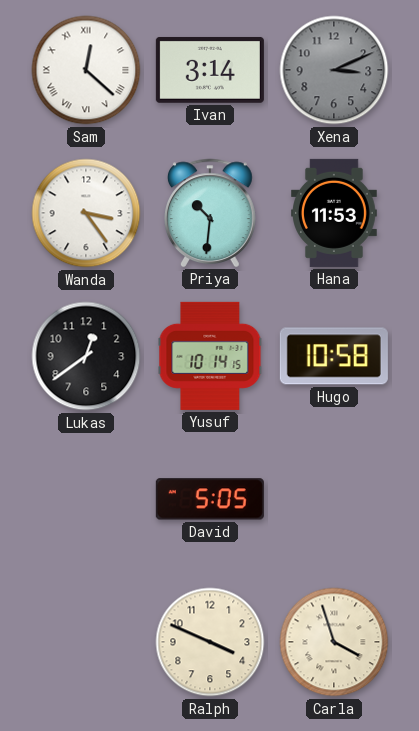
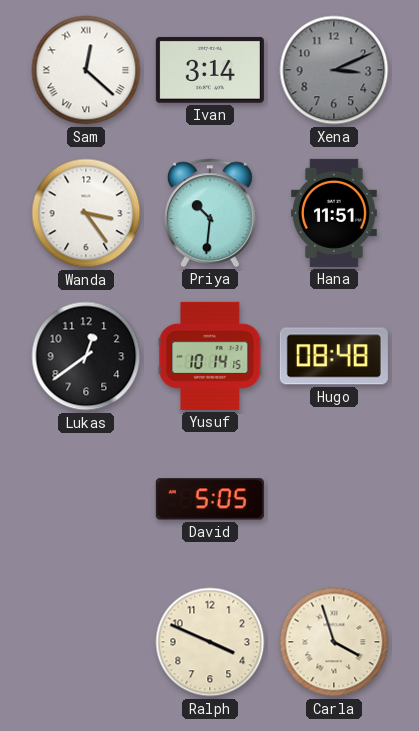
Hana: 11:53 -> 11:51
Hugo: 10:58 -> 08:48
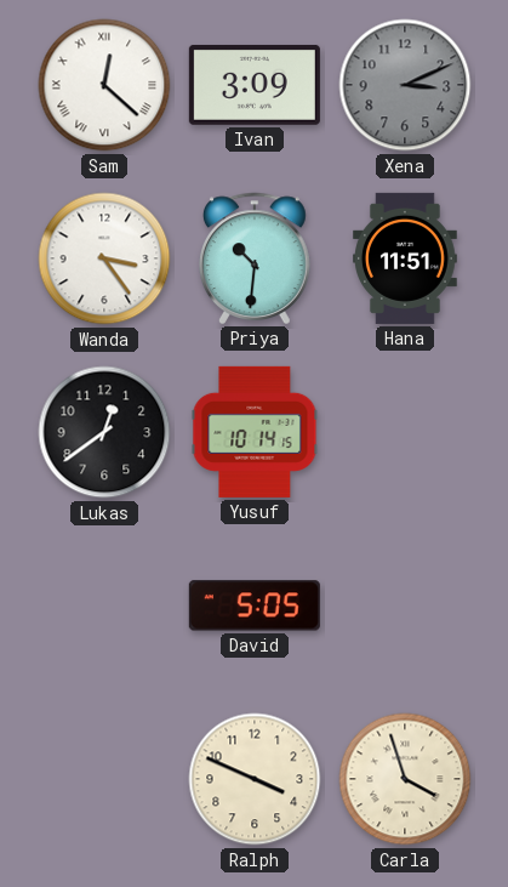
Ivan: 3:14 -> 3:09
Hugo: 08:48 -> none
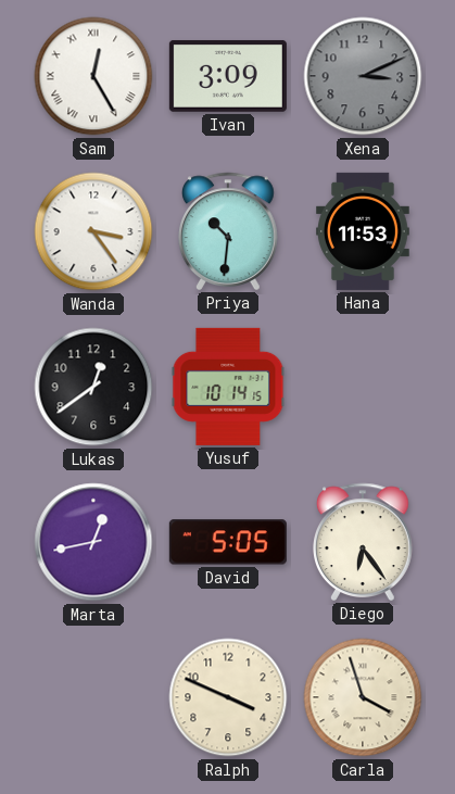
Sam: 12:22 -> 12:25
Hana: 11:51 -> 11:53
Marta: none -> 12:43
Diego: none -> 6:24
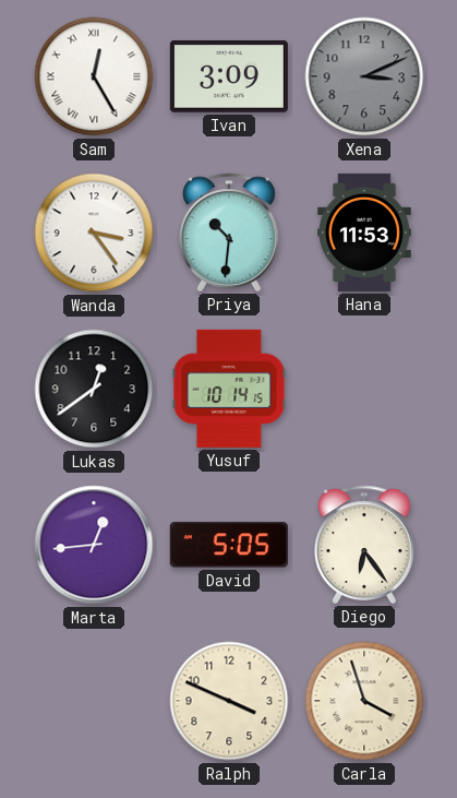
Marta: 12:43 -> 12:44
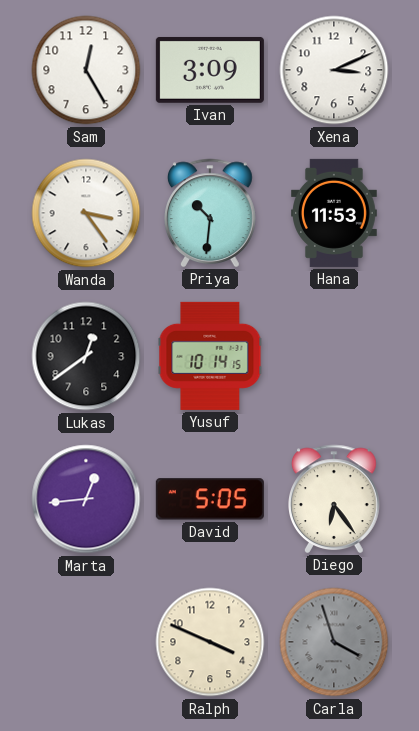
Sam numerals: Roman -> Arabic
Xena dial: grey -> white
Carla dial: cream -> grey
